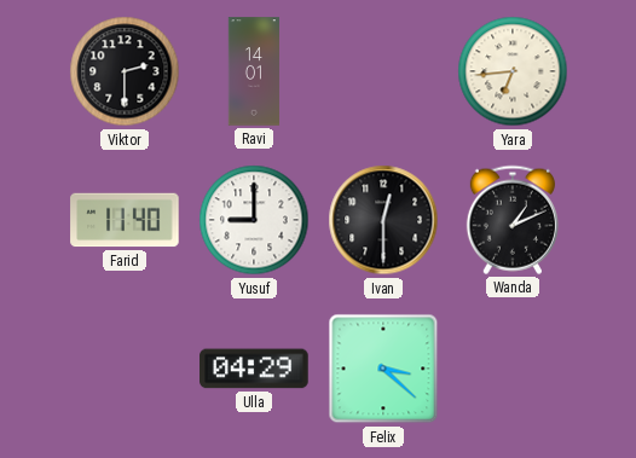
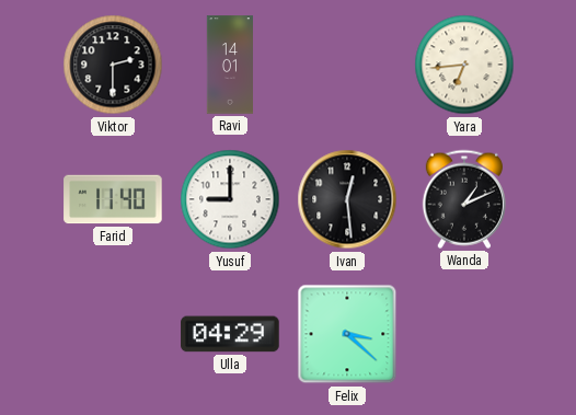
Ivan: 12:30 -> 12:29
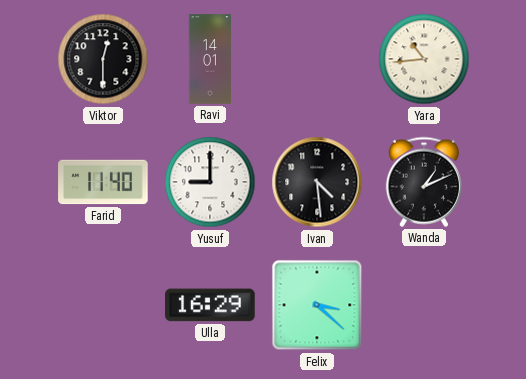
Viktor: 2:30 -> 12:30
Yara: 6:44 -> 10:44
Ivan: 12:29 -> 4:29
Ulla: 04:29 -> 16:29
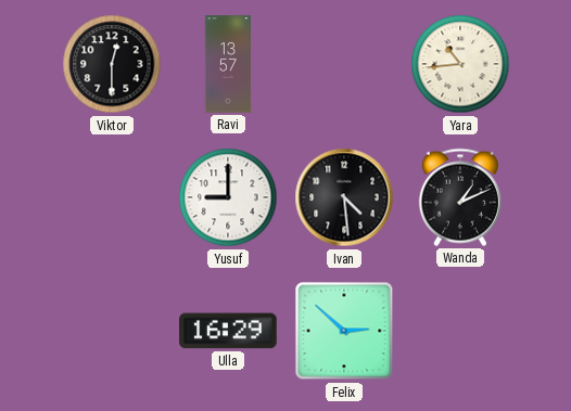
Ravi: 14:01 -> 13:57
Farid: 11:40 -> none
Felix: 3:22 -> 2:52
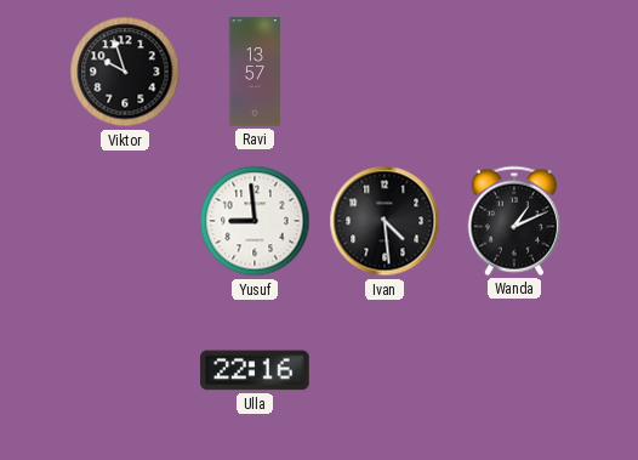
Viktor: 12:30 -> 9:57
Yara: 10:44 -> none
Yusuf: 9:00 -> 8:59
Ulla: 16:29 -> 22:16
Felix: 2:52 -> none
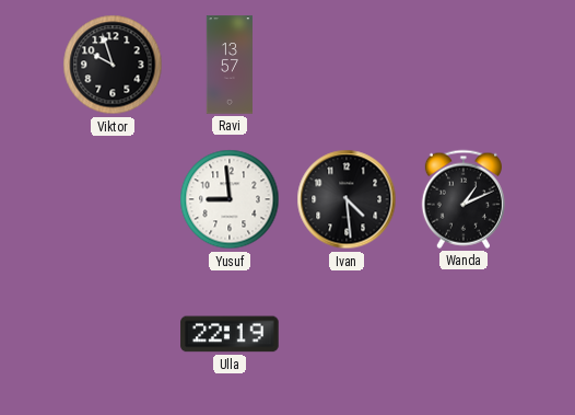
Ulla: 22:16 -> 22:19
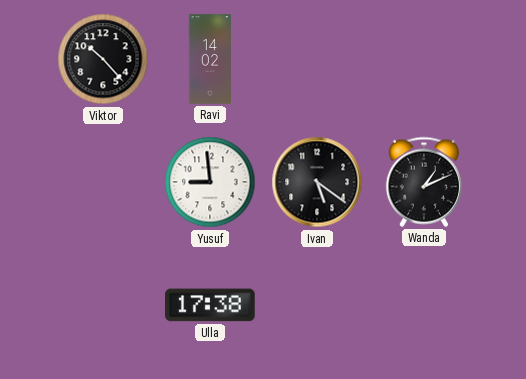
Viktor: 9:57 -> 10:23
Ravi: 13:57 -> 14:02
Ivan: 4:29 -> 5:21
Ulla: 22:19 -> 17:38
